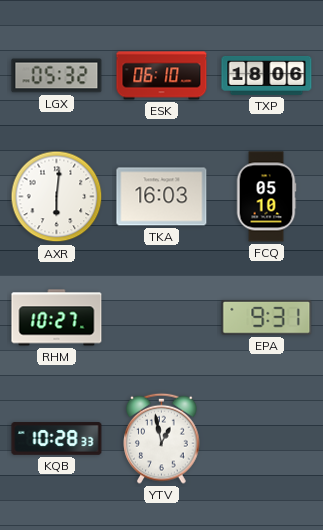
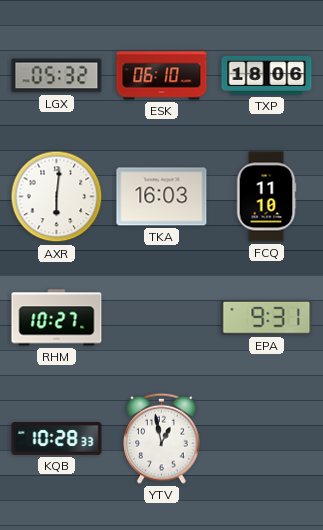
FCQ: 05:10 -> 11:10
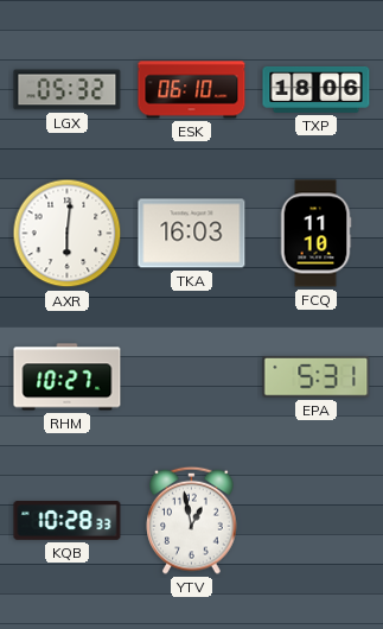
EPA: 9:31 -> 5:31
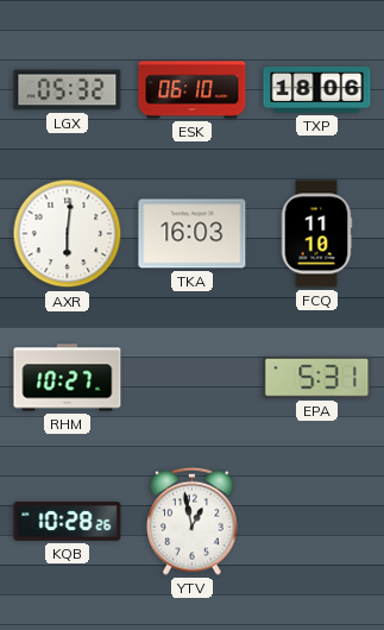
KQB: 10:28:33 -> 10:28:26
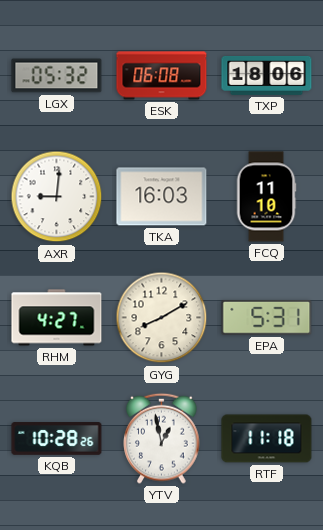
ESK: 06:10 -> 06:08
AXR: 6:01 -> 9:01
RHM: 10:27 -> 4:27
GYG: none -> 8:10
RTF: none -> 11:18
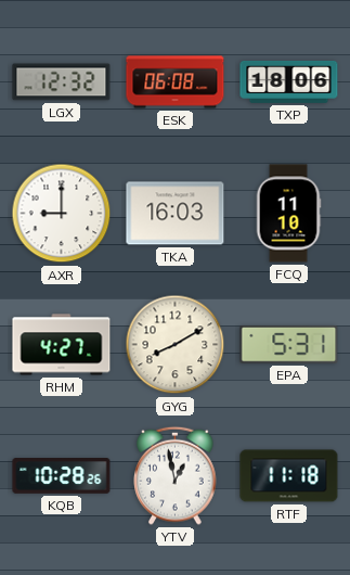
LGX: 05:32 -> 12:32
AXR: 9:01 -> 9:00
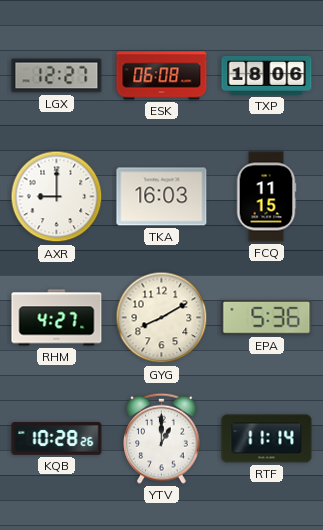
LGX: 12:32 -> 12:27
FCQ: 11:10 -> 11:15
EPA: 5:31 -> 5:36
YTV: 12:58 -> 1:00
RTF: 11:18 -> 11:14
